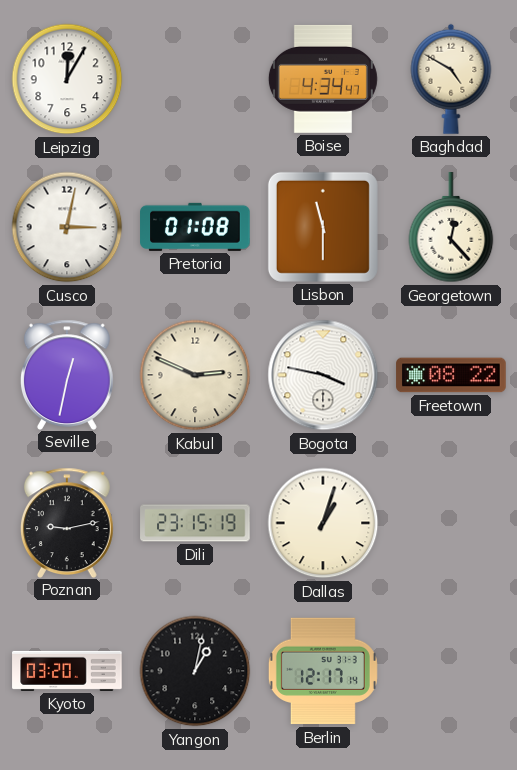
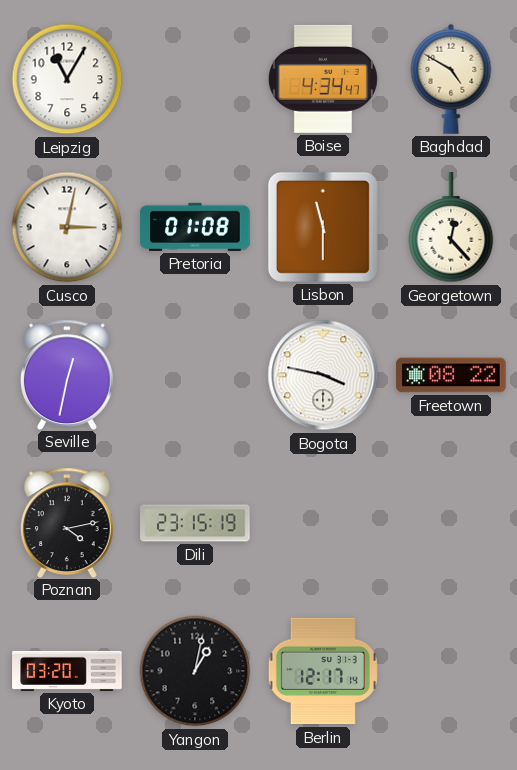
Leipzig: 12:05 -> 11:05
Kabul: 2:49 -> none
Poznan: 9:13 -> 4:13
Dallas: 1:03 -> none
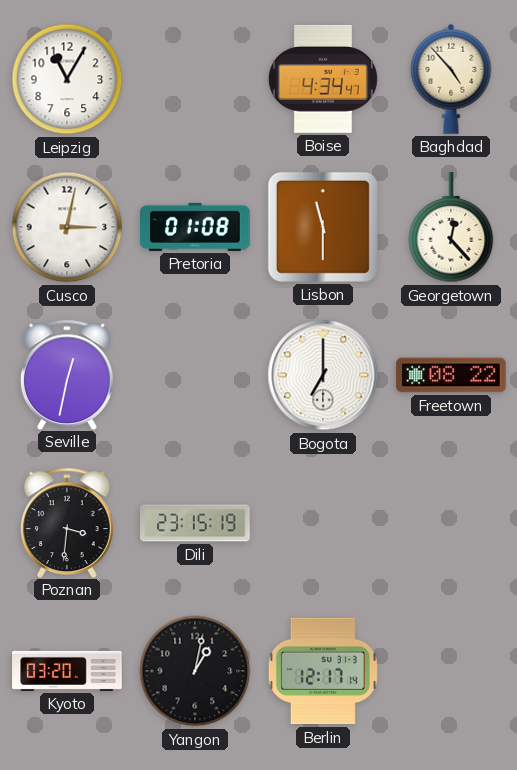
Baghdad: 4:50 -> 4:53
Bogota: 3:47 -> 7:00
Poznan: 4:13 -> 3:31
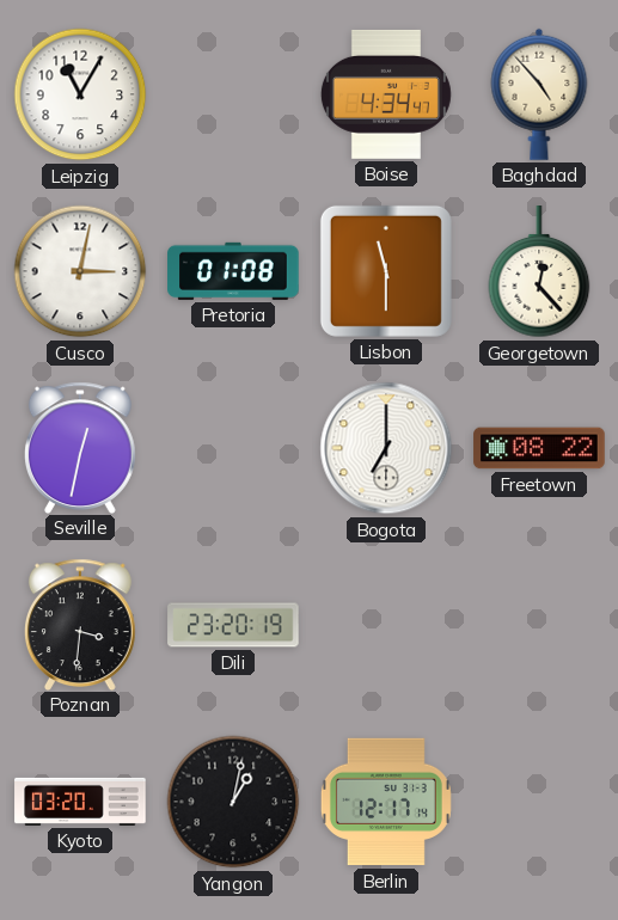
Dili: 23:15 -> 23:20
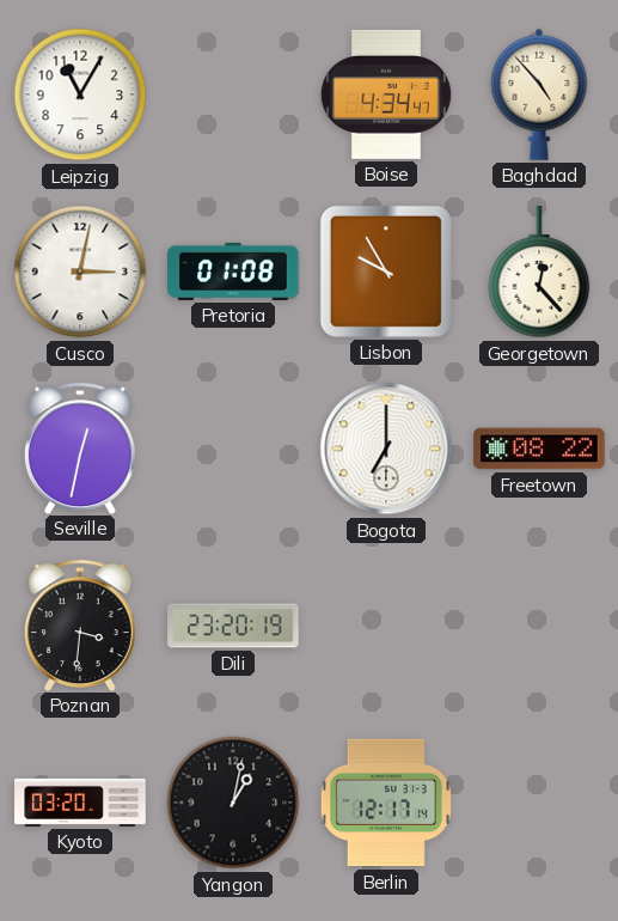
Lisbon: 11:30 -> 9:55
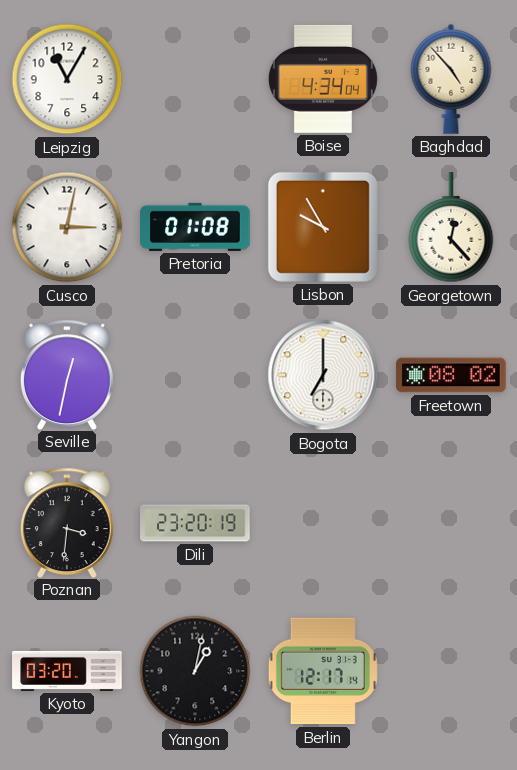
Boise: 4:34:47 -> 4:34:04
Freetown: 08:22 -> 08:02
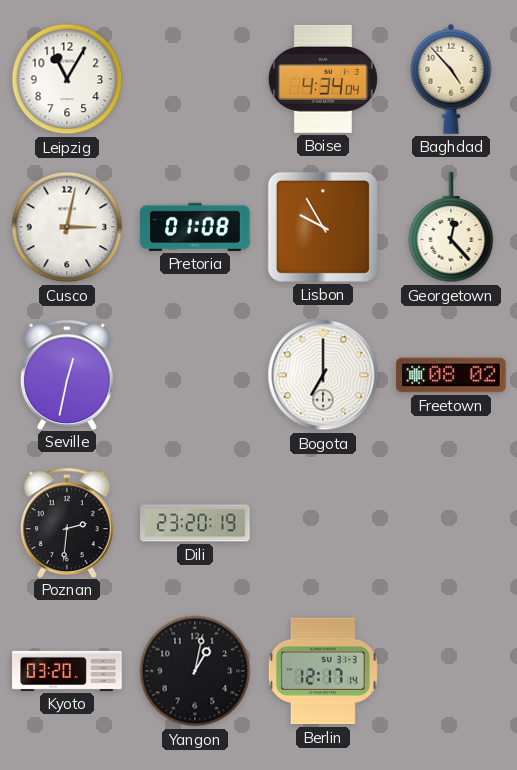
Poznan: 3:31 -> 2:31
